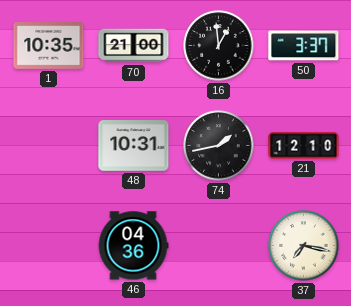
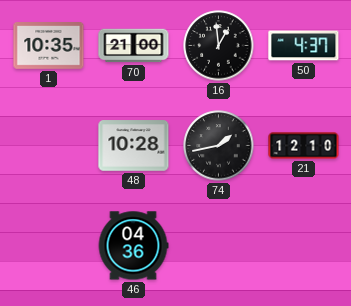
50: 3:37 -> 4:37
48: 10:31 -> 10:28
37: 7:17 -> none
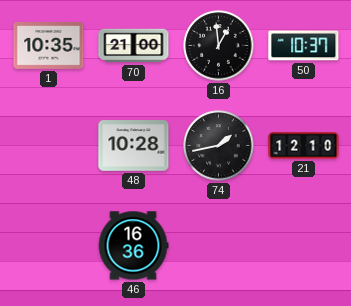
50: 4:37 -> 10:37
46: 04:36 -> 16:36
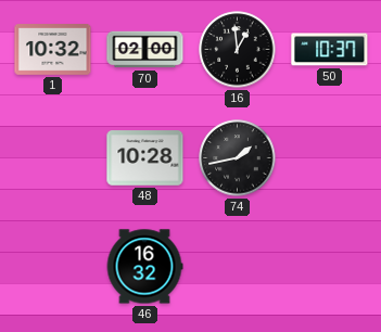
1: 10:35 -> 10:32
70: 21:00 -> 02:00
21: 12:10 -> none
46: 16:36 -> 16:32
